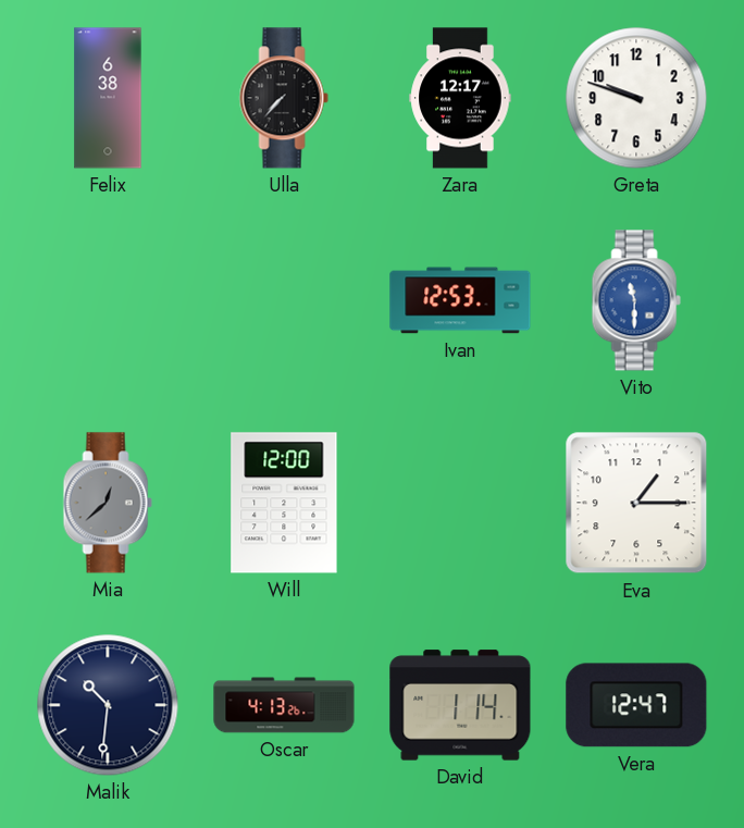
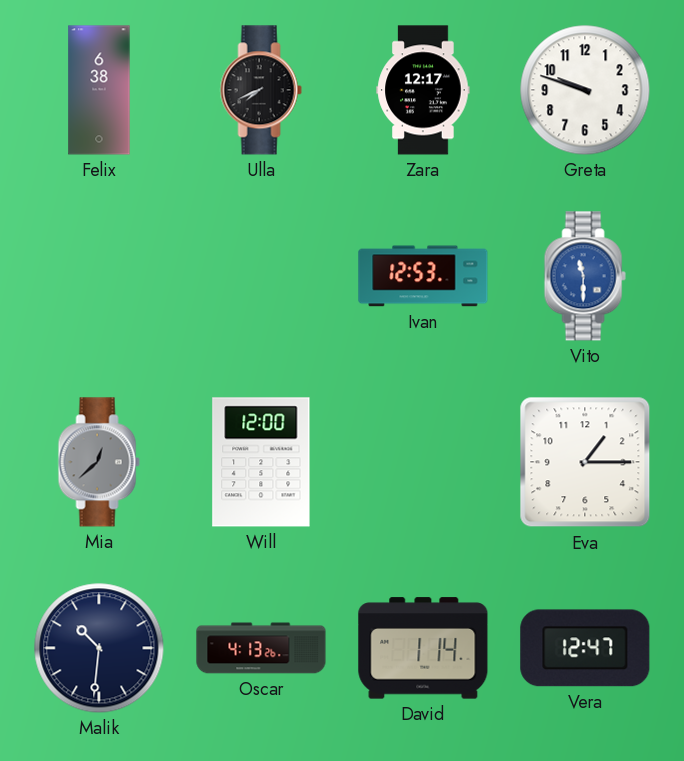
Ulla: 7:37 -> 7:41
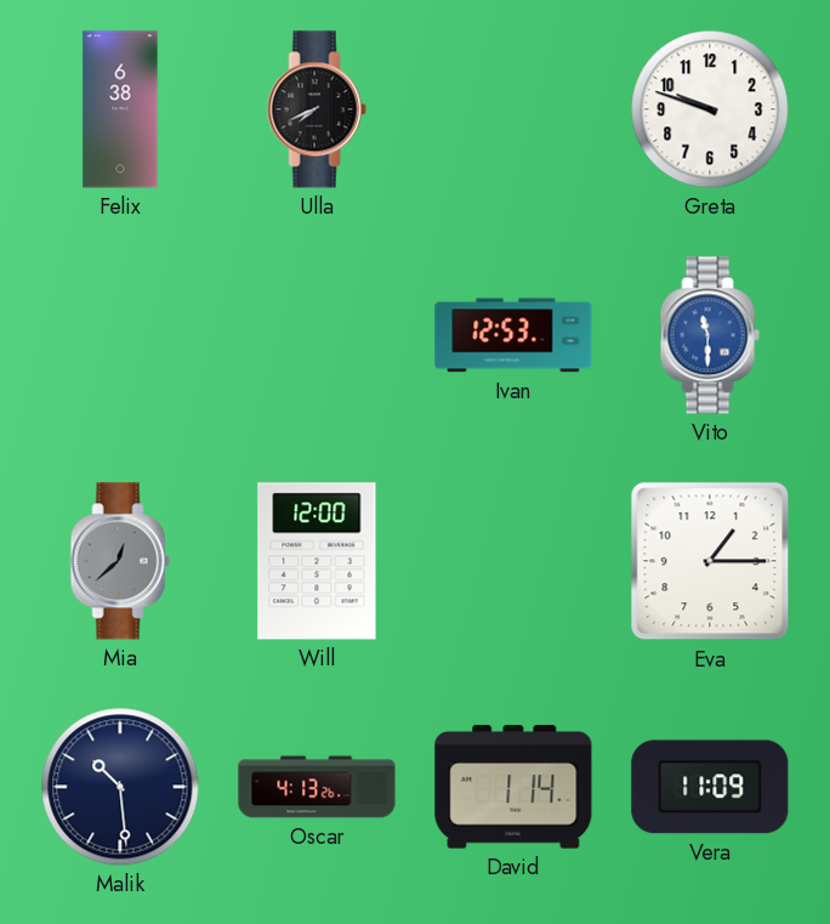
Zara: 12:17 -> none
Malik: 10:31 -> 10:29
Vera: 12:47 -> 11:09
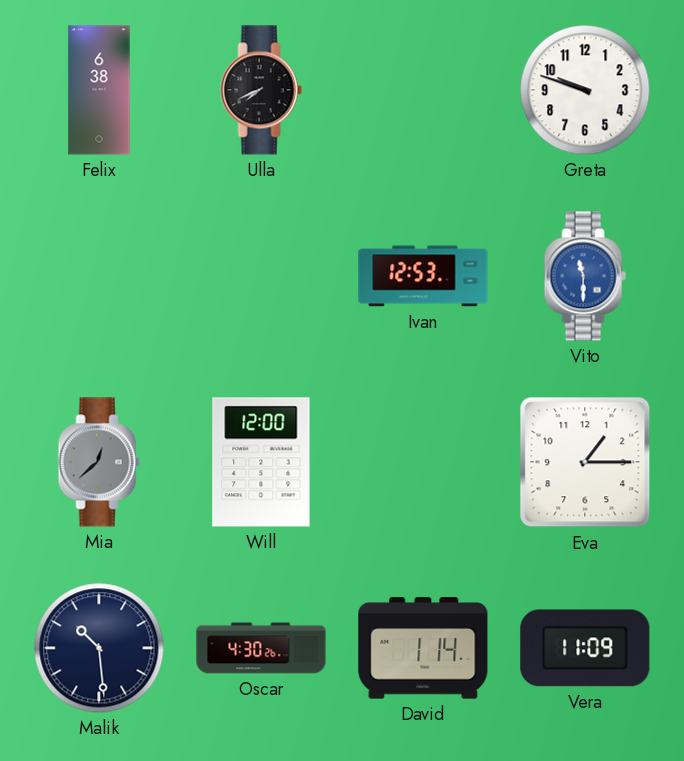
Oscar: 4:13 -> 4:30
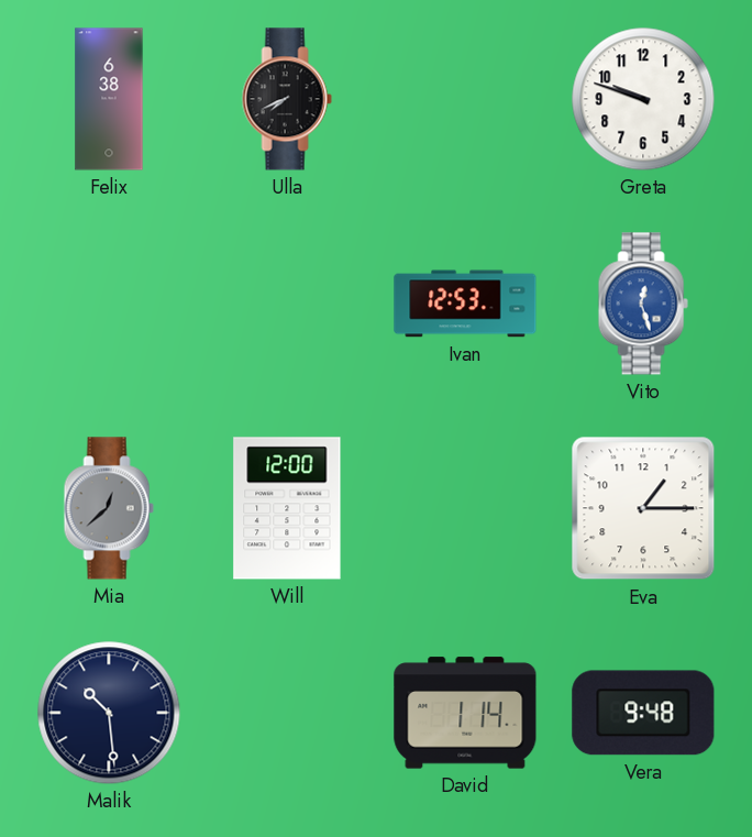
Vito: 11:30 -> 12:27
Oscar: 4:30 -> none
Vera: 11:09 -> 9:48
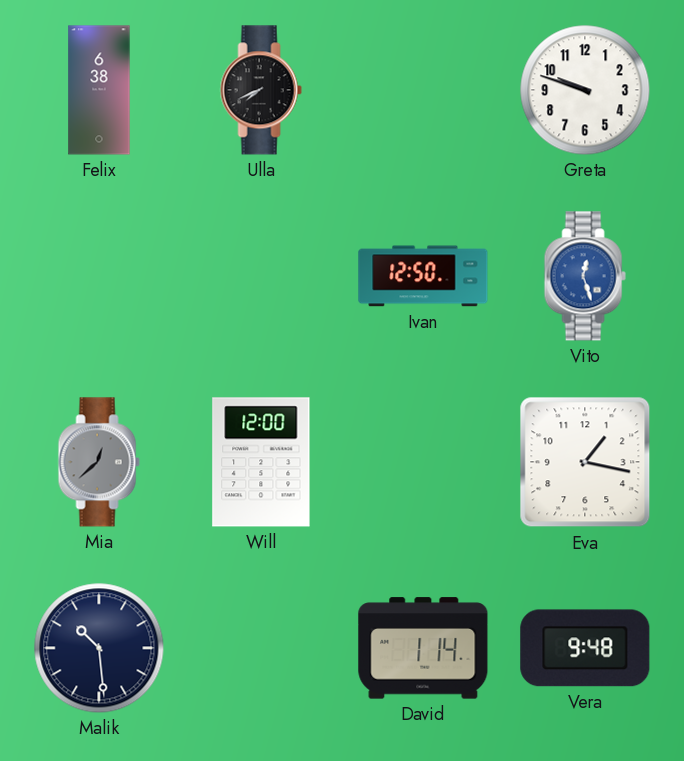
Ivan: 12:53 -> 12:50
Eva: 1:15 -> 1:17
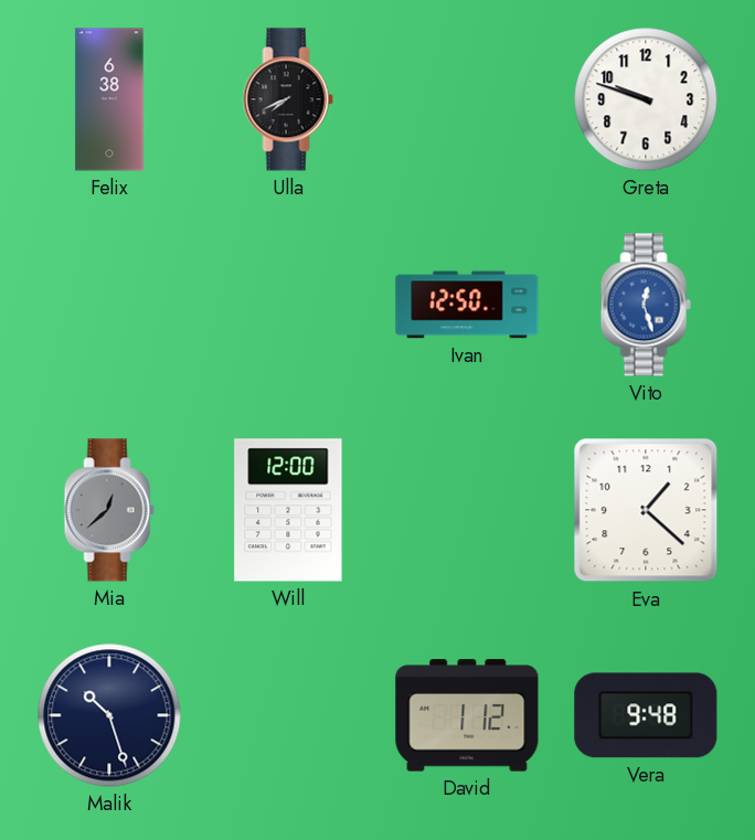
Eva: 1:17 -> 1:22
Malik: 10:29 -> 10:27
David: 1:14 -> 1:12
